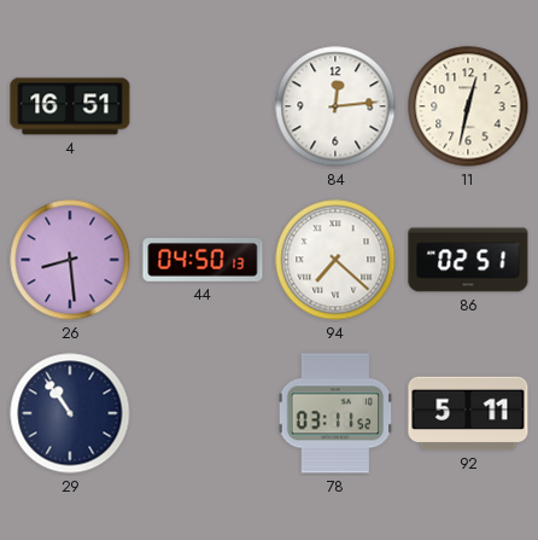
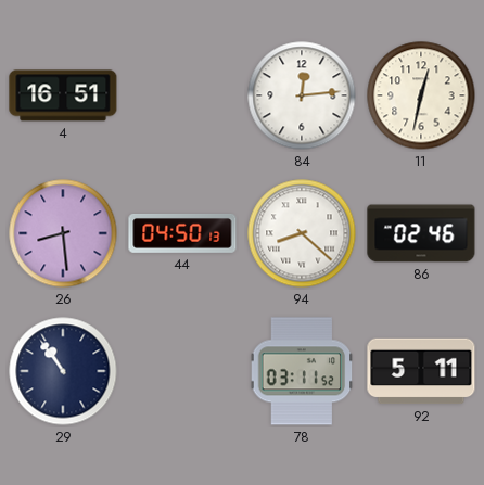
94: 7:22 -> 8:22
86: 02:51 -> 02:46
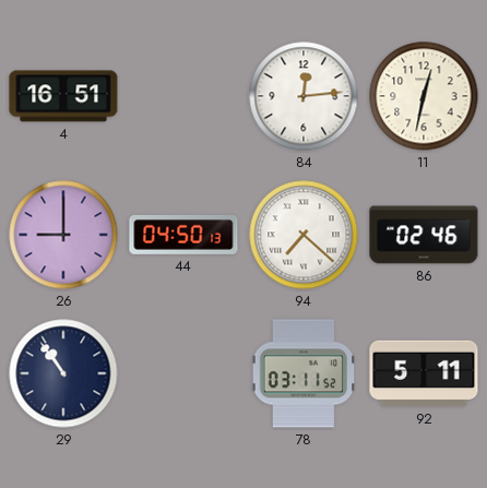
26: 8:29 -> 9:00
94: 8:22 -> 7:22
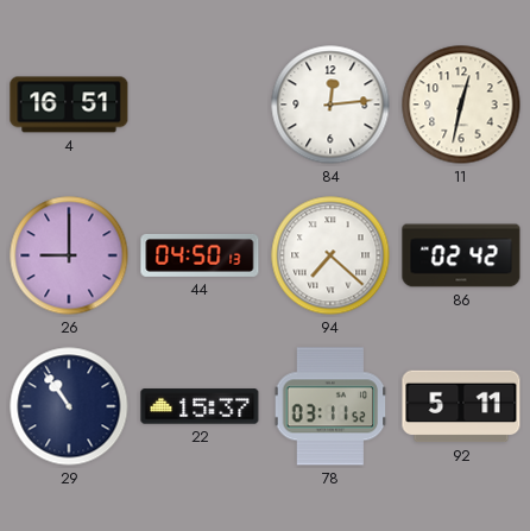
86: 02:46 -> 02:42
22: none -> 15:37
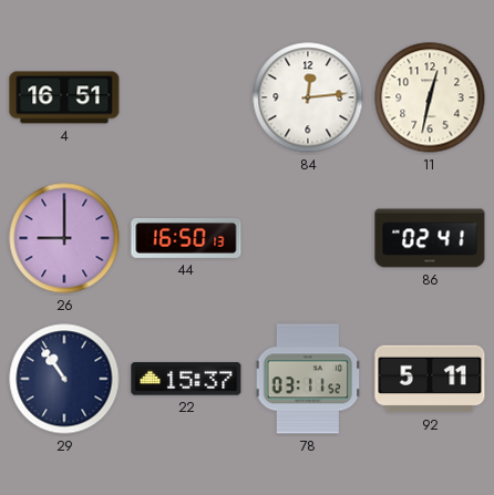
44: 04:50 -> 16:50
94: 7:22 -> none
86: 02:42 -> 02:41
